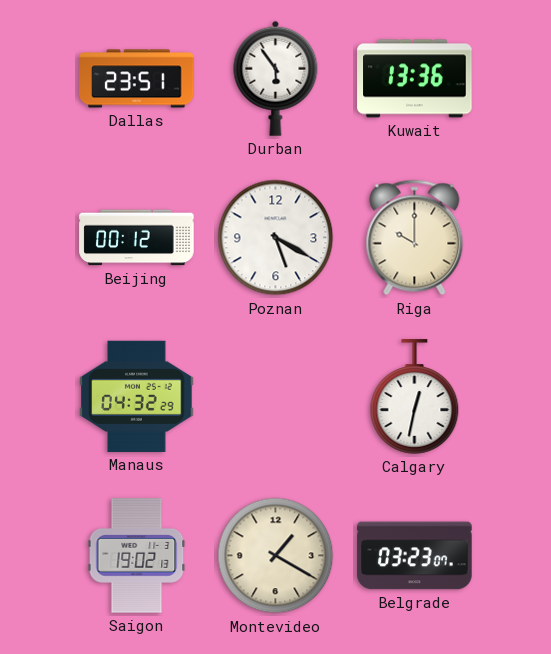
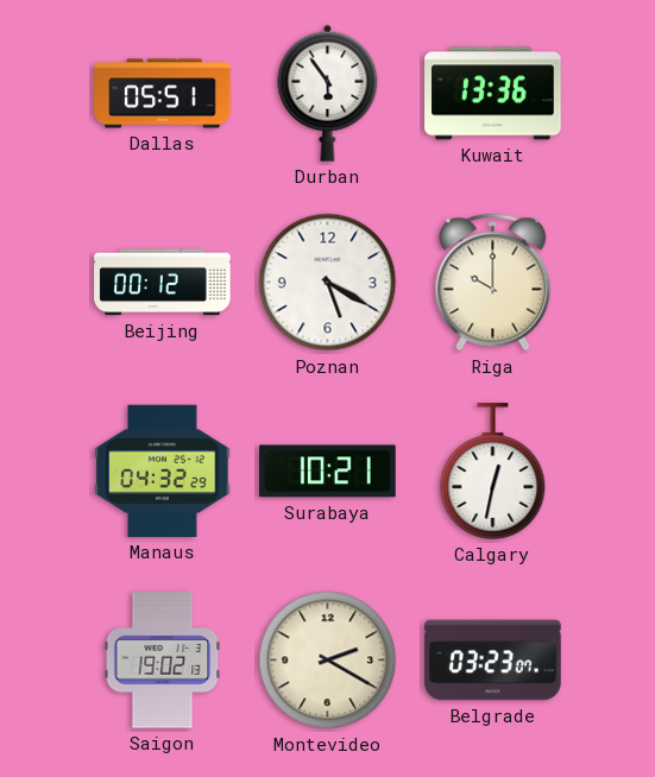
Dallas: 23:51 -> 05:51
Surabaya: none -> 10:21
Montevideo: 1:20 -> 2:20
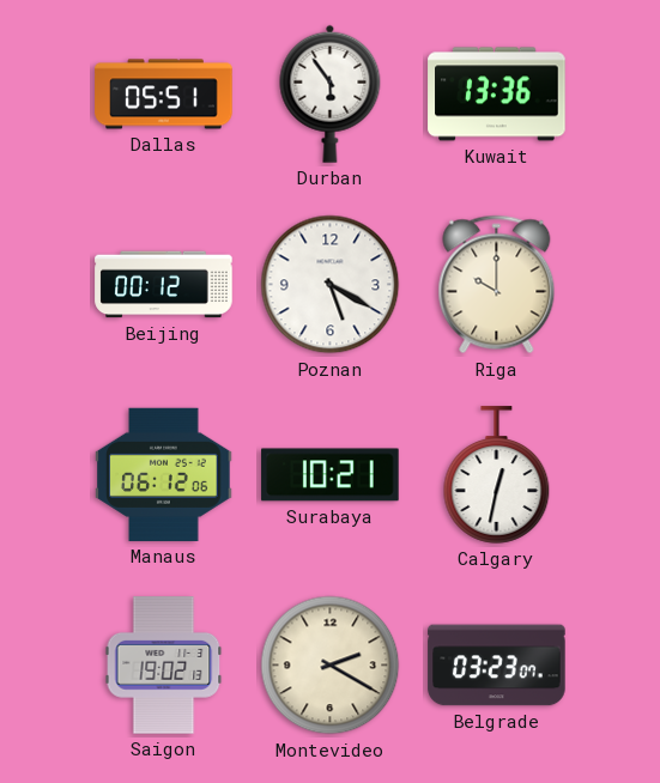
Manaus: 04:32 -> 06:12
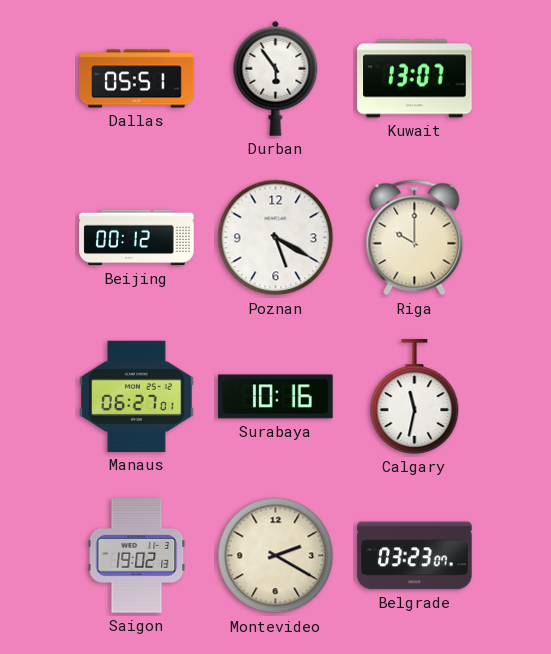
Kuwait: 13:36 -> 13:07
Manaus: 06:12 -> 06:27
Surabaya: 10:21 -> 10:16
Calgary: 12:32 -> 11:32
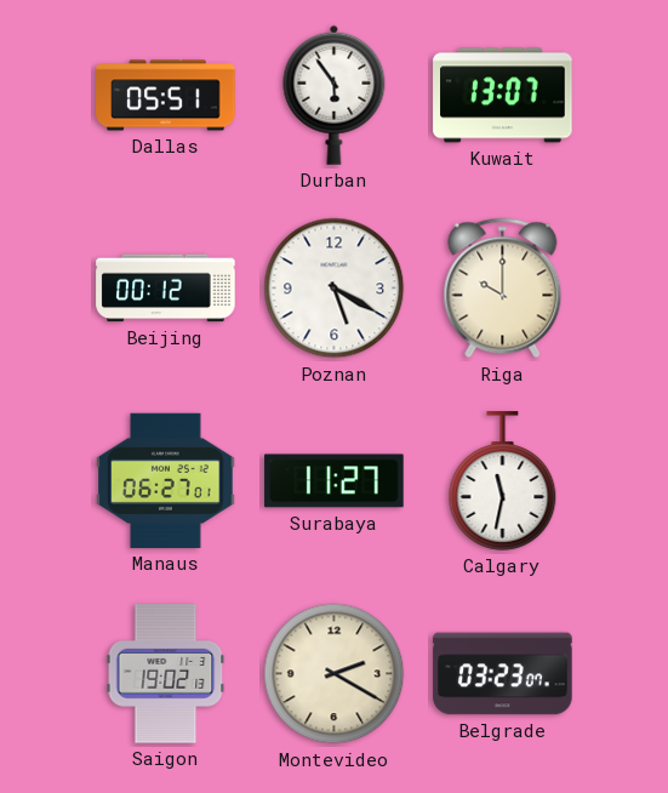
Surabaya: 10:16 -> 11:27
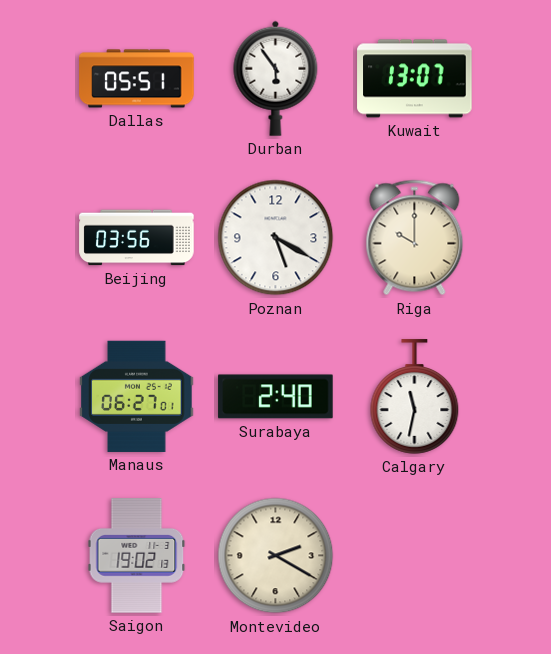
Beijing: 00:12 -> 03:56
Surabaya: 11:27 -> 2:40
Belgrade: 03:23 -> none
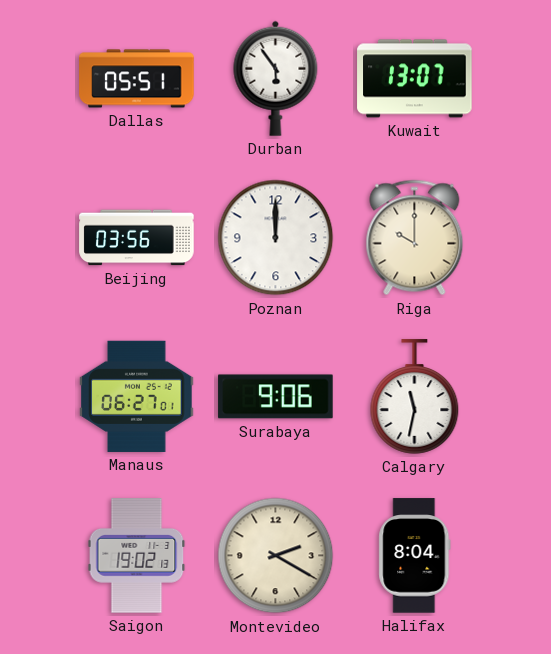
Poznan: 5:20 -> 12:00
Surabaya: 2:40 -> 9:06
Halifax: none -> 8:04
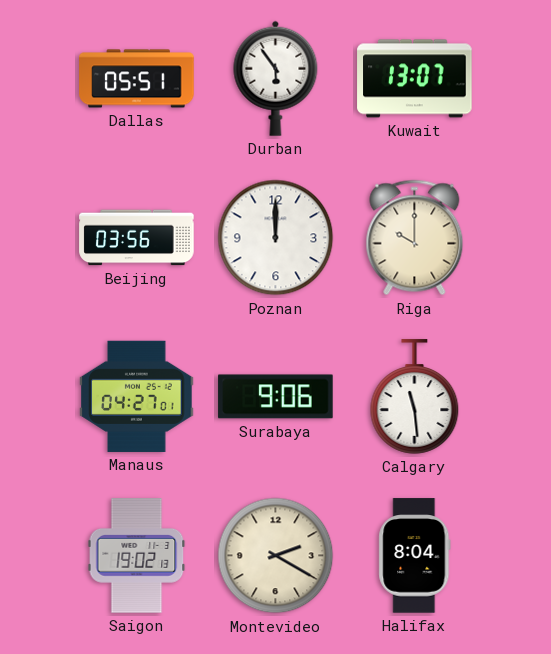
Manaus: 06:27 -> 04:27
Calgary: 11:32 -> 11:29
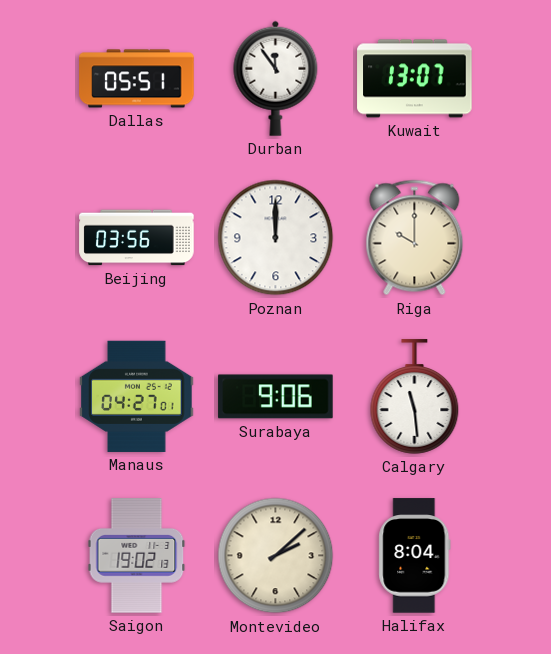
Durban: 5:54 -> 11:54
Montevideo: 2:20 -> 2:08
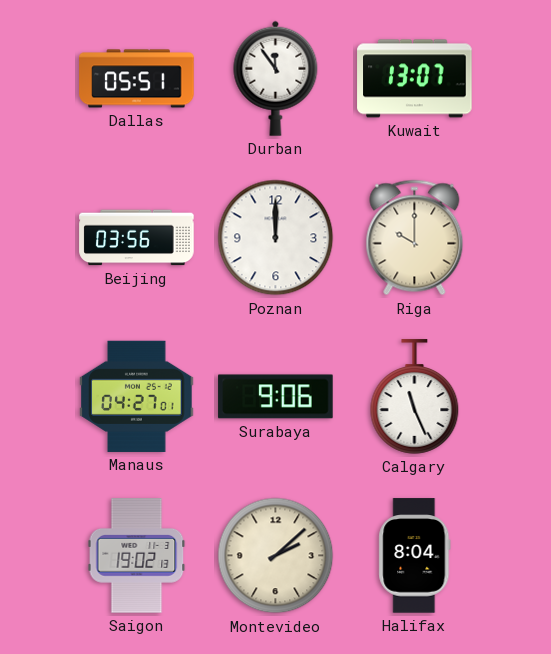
Calgary: 11:29 -> 11:26
